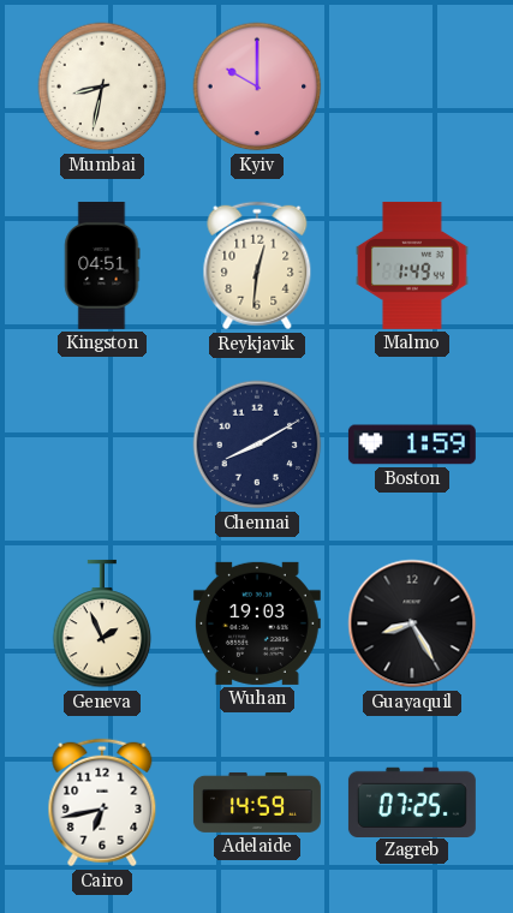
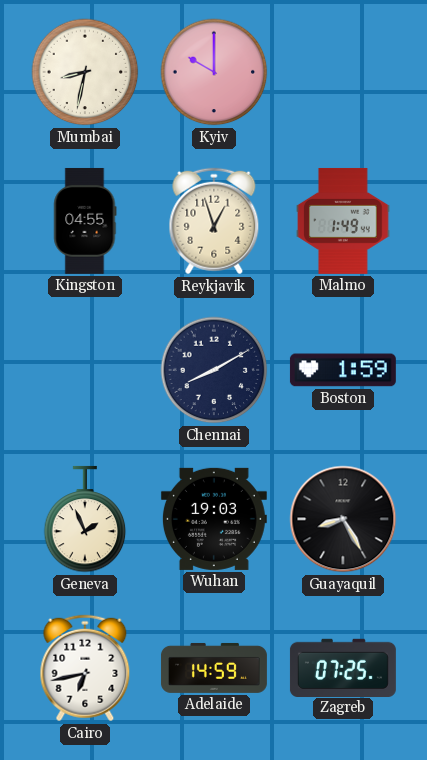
Kingston: 04:51 -> 04:55
Reykjavik: 12:31 -> 12:57
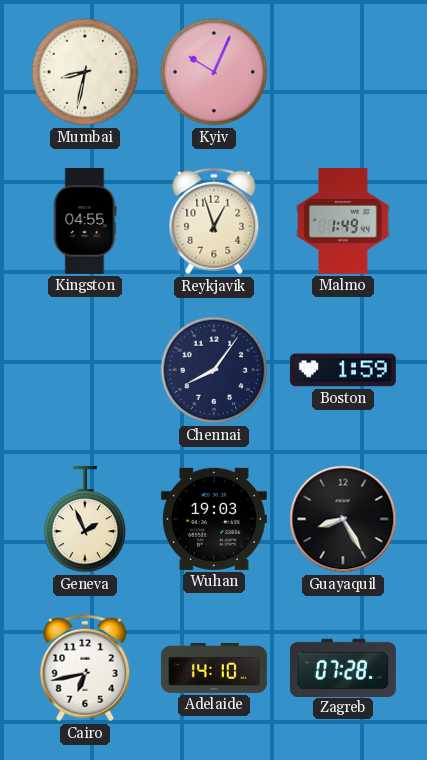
Kyiv: 10:00 -> 10:04
Chennai: 8:10 -> 8:06
Adelaide: 14:59 -> 14:10
Zagreb: 07:25 -> 07:28
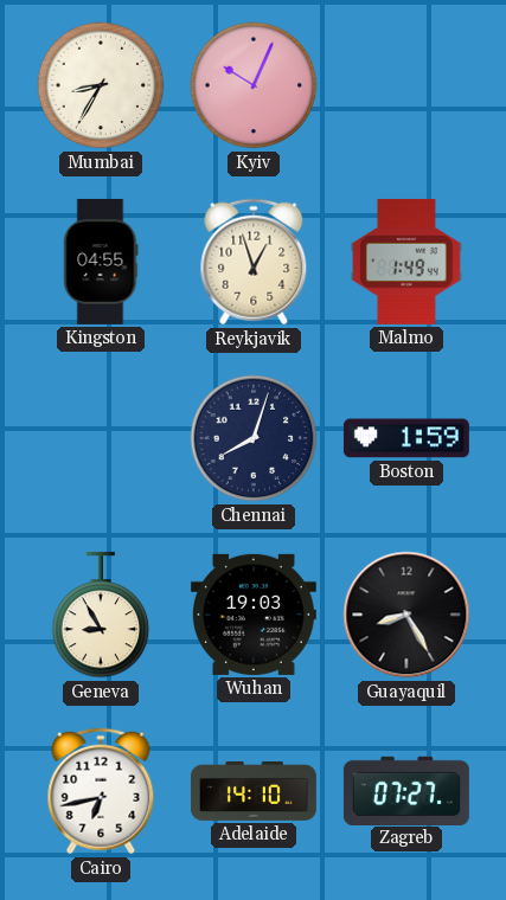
Mumbai: 8:32 -> 8:35
Chennai: 8:06 -> 8:03
Geneva: 1:56 -> 8:55
Zagreb: 07:28 -> 07:27
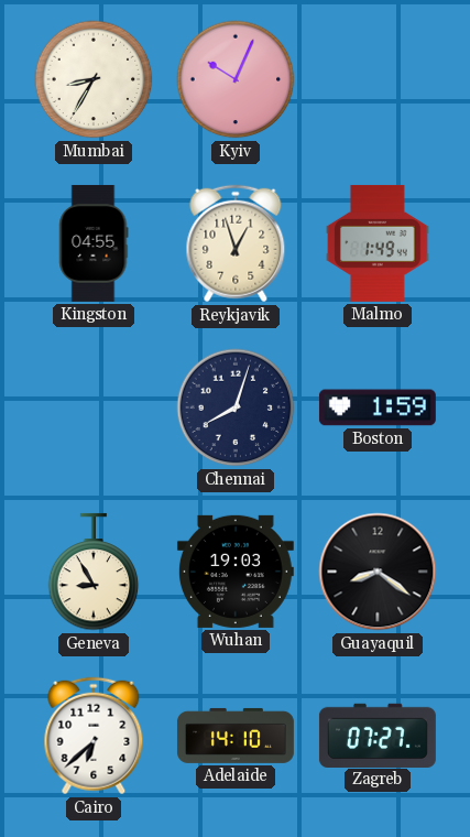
Guayaquil: 8:25 -> 8:21
Cairo: 6:43 -> 6:38
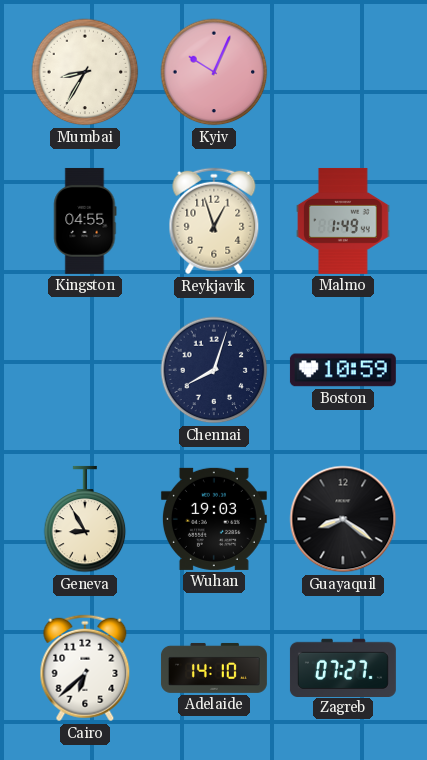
Boston: 1:59 -> 10:59
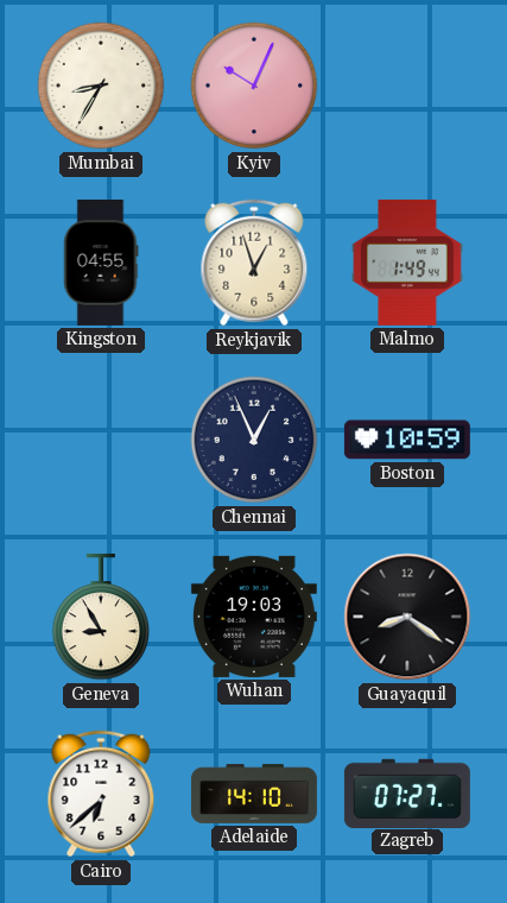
Chennai: 8:03 -> 12:56
